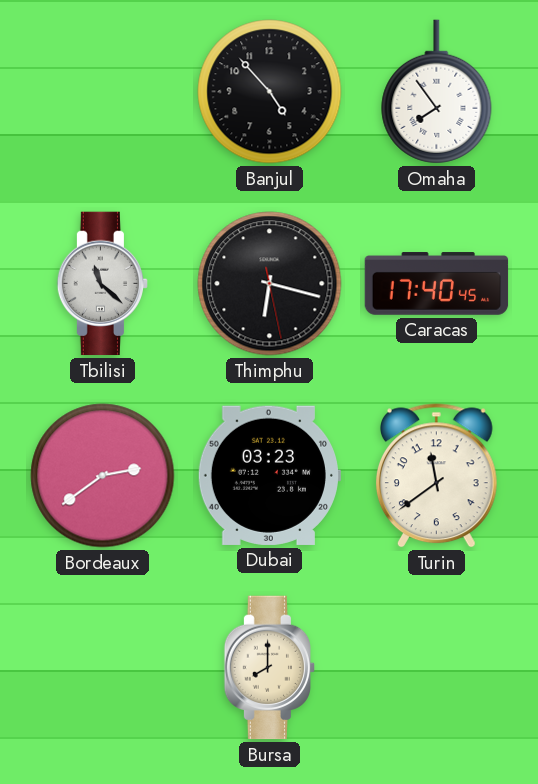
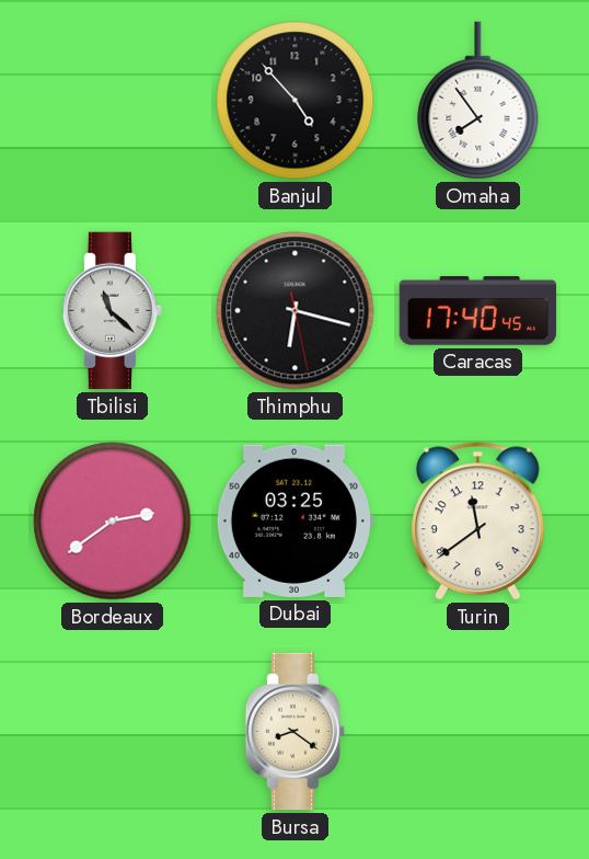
Dubai: 03:23 -> 03:25
Bursa: 8:00 -> 8:21
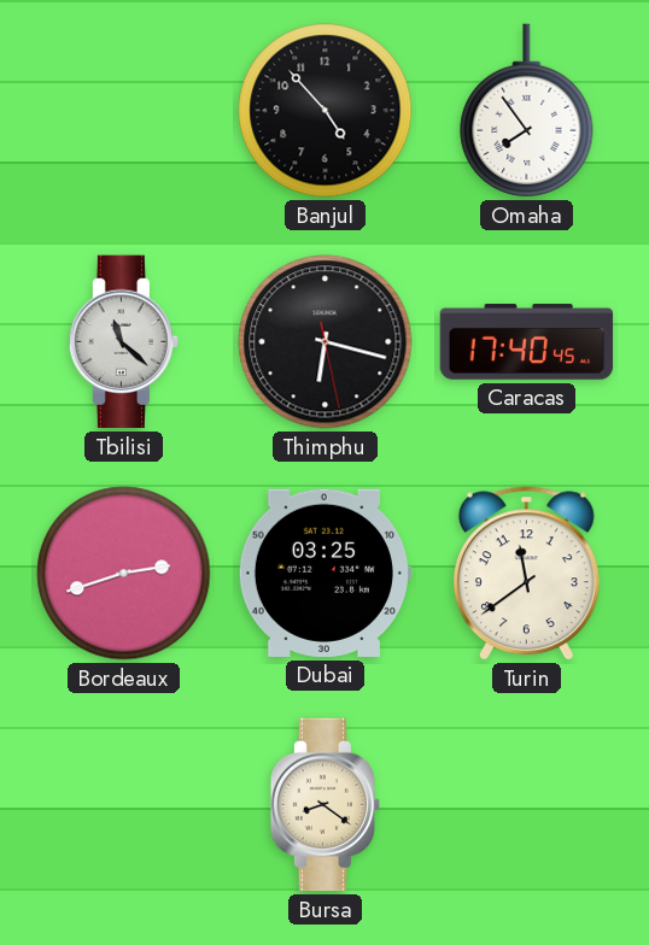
Bordeaux: 2:39 -> 2:42
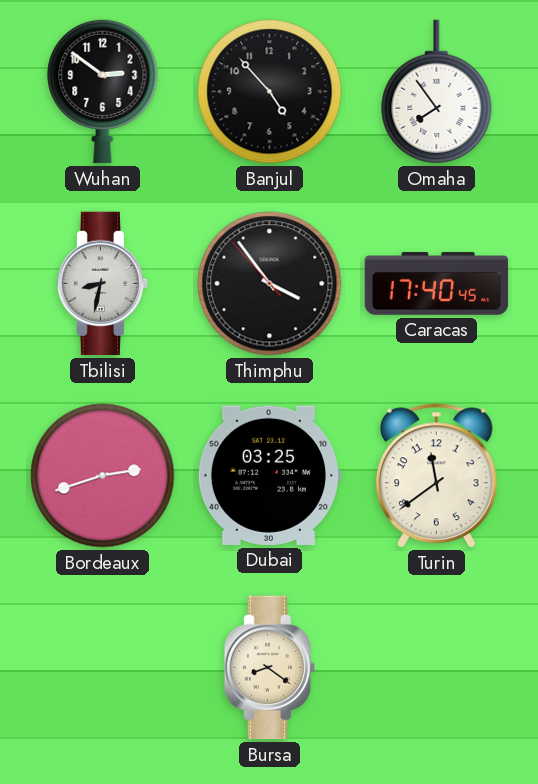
Wuhan: none -> 2:51
Tbilisi: 11:22 -> 8:32
Thimphu: 6:17 -> 3:53
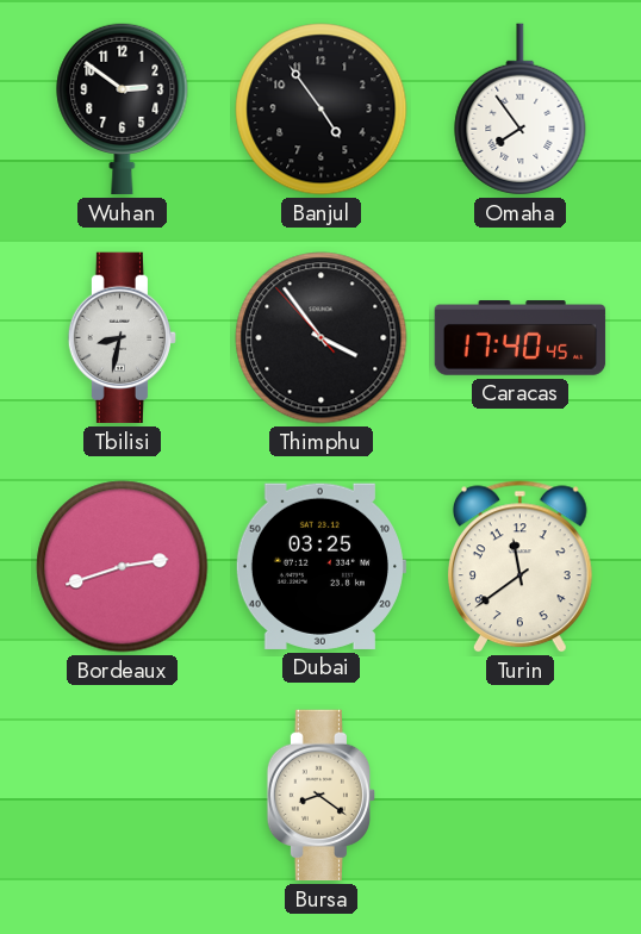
Banjul: 4:53 -> 4:54
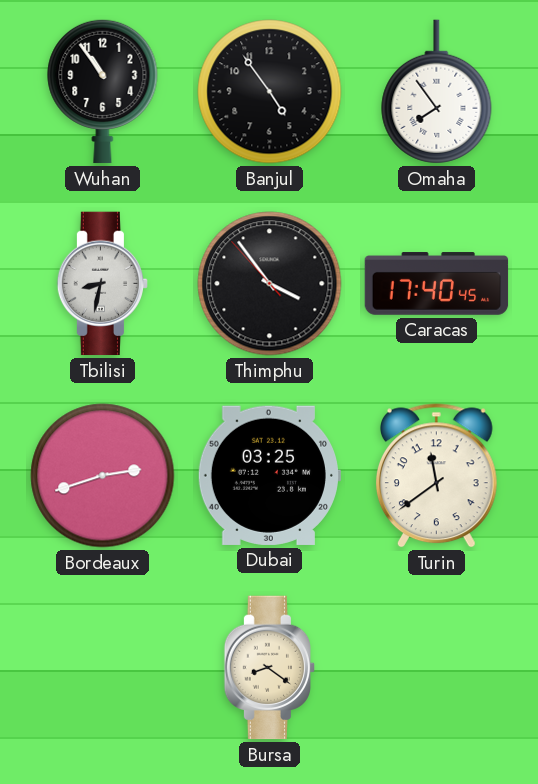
Wuhan: 2:51 -> 10:54
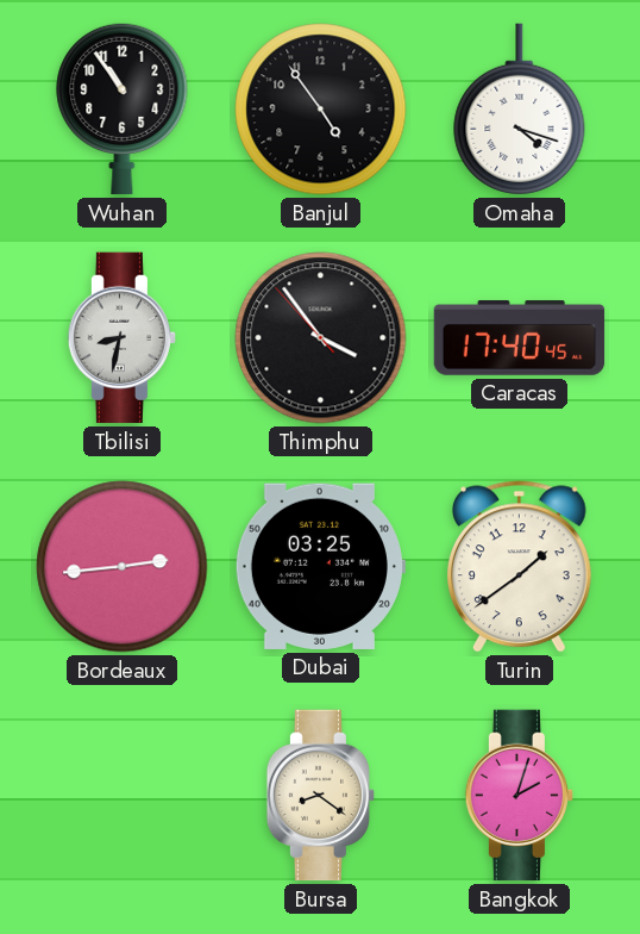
Omaha: 7:54 -> 4:18
Bordeaux: 2:42 -> 2:44
Turin: 11:39 -> 1:39
Bangkok: none -> 2:03
